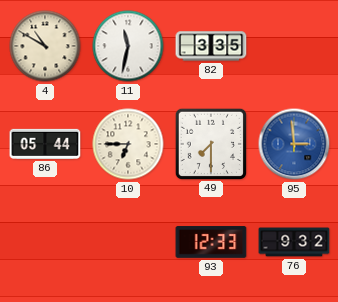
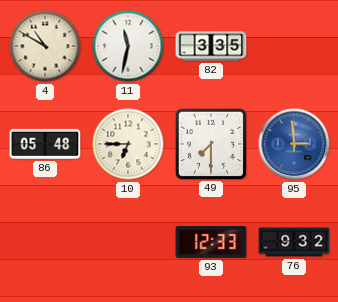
86: 05:44 -> 05:48
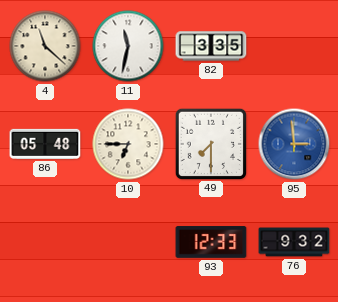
4: 10:50 -> 11:22
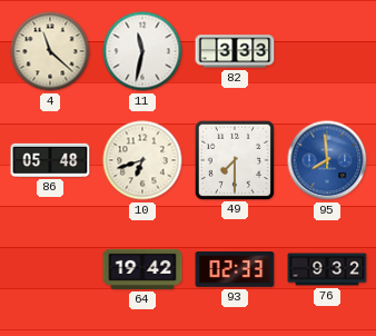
82: 3:35 -> 3:33
10: 6:45 -> 6:42
95: 2:59 -> 7:59
64: none -> 19:42
93: 12:33 -> 02:33
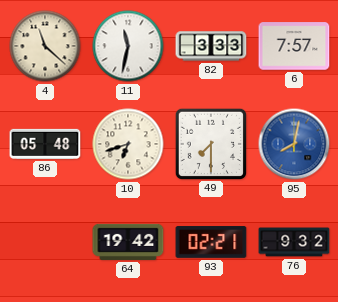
6: none -> 7:57
95: 7:59 -> 8:02
93: 02:33 -> 02:21
